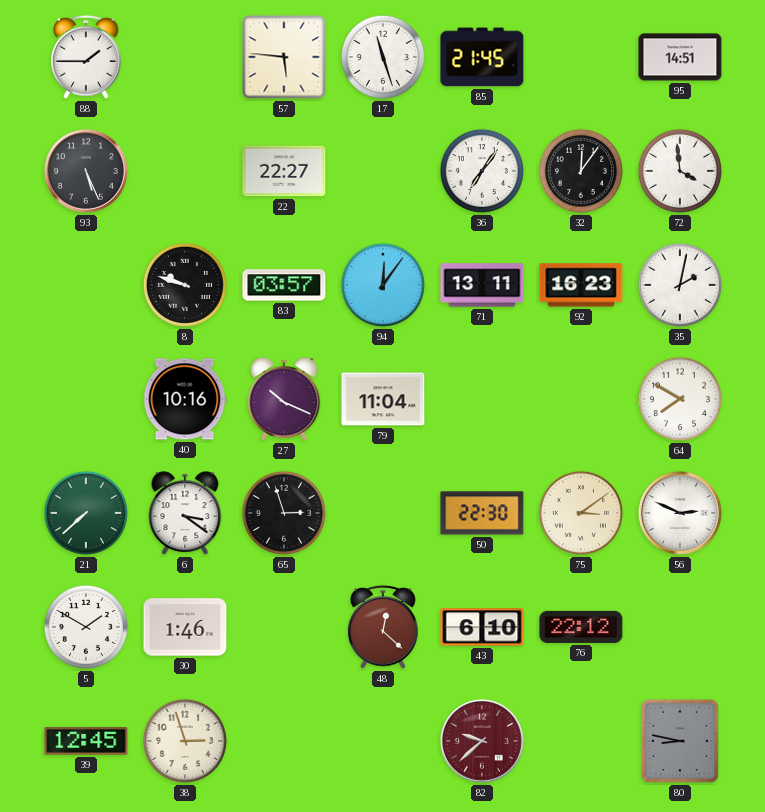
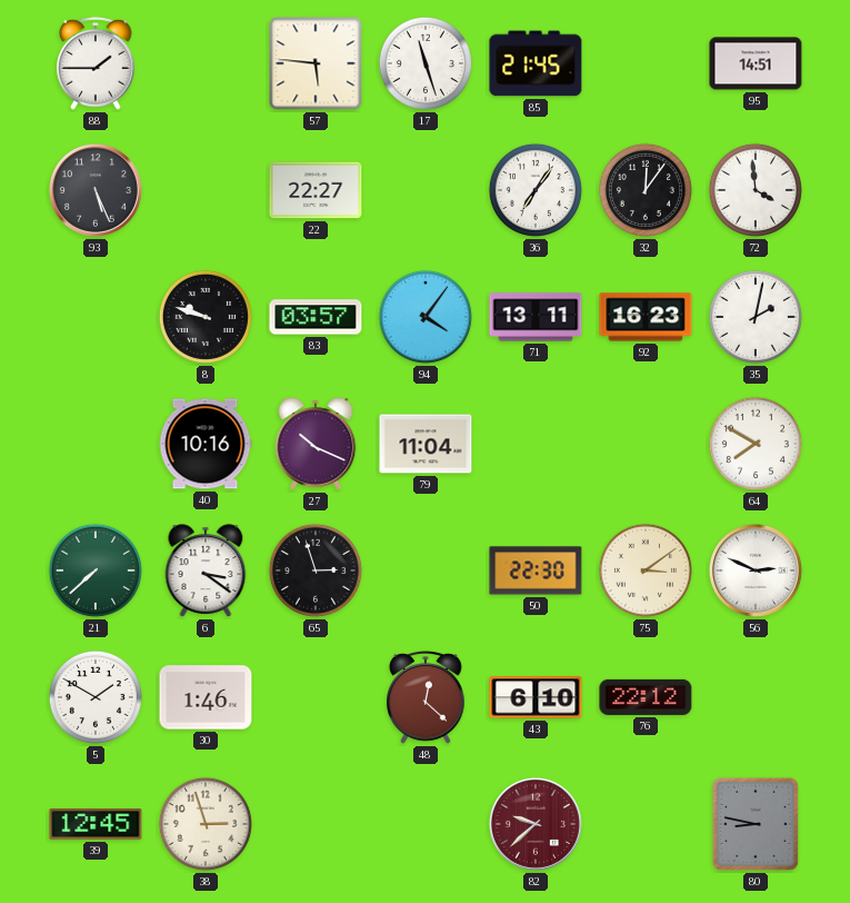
94: 12:06 -> 4:06
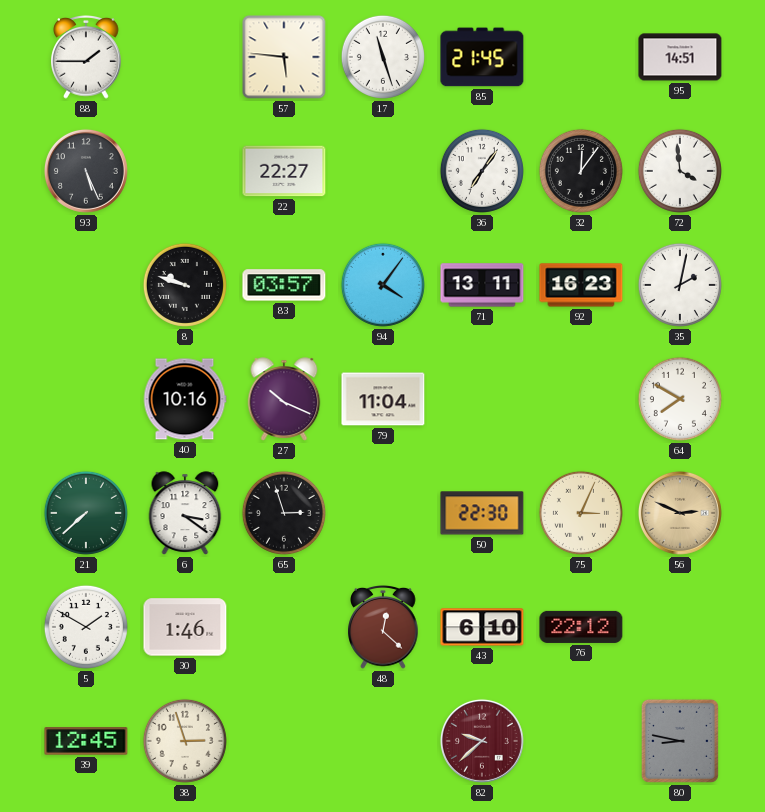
75: 3:09 -> 3:04
56 dial: white -> champagne
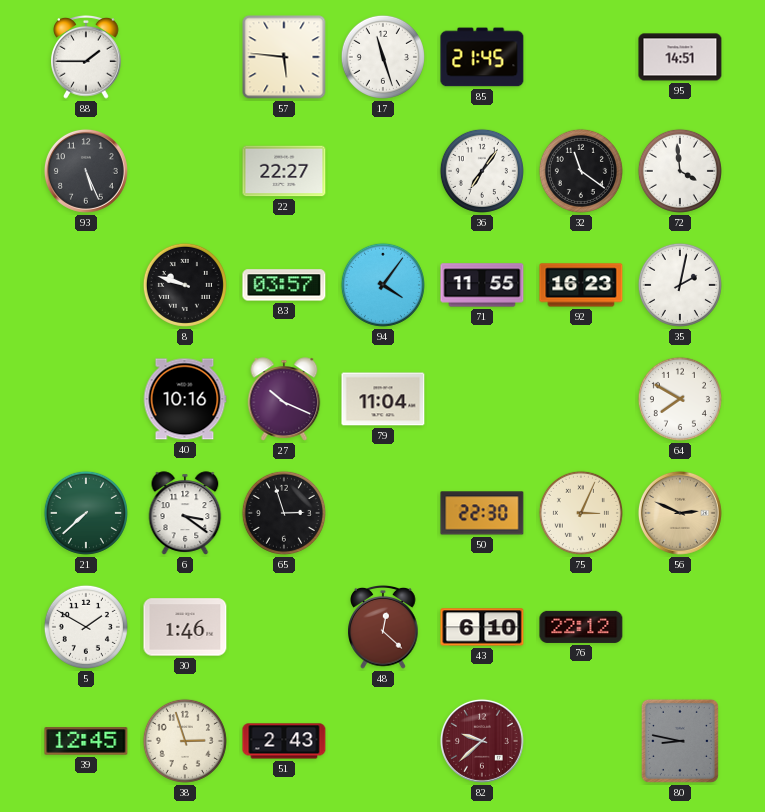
32: 12:06 -> 11:21
71: 13:11 -> 11:55
51: none -> 2:43
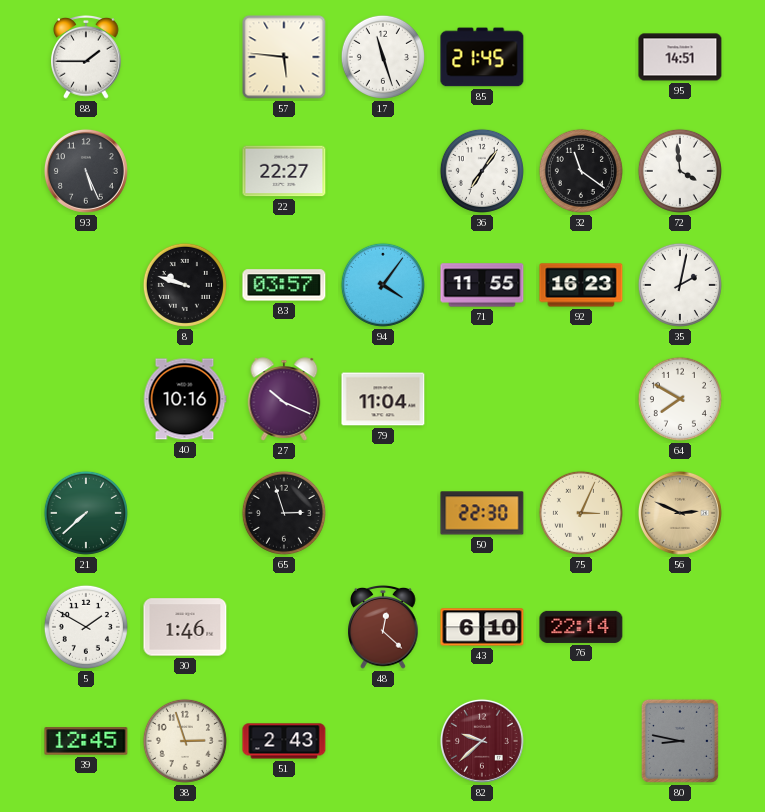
6: 3:21 -> none
76: 22:12 -> 22:14
